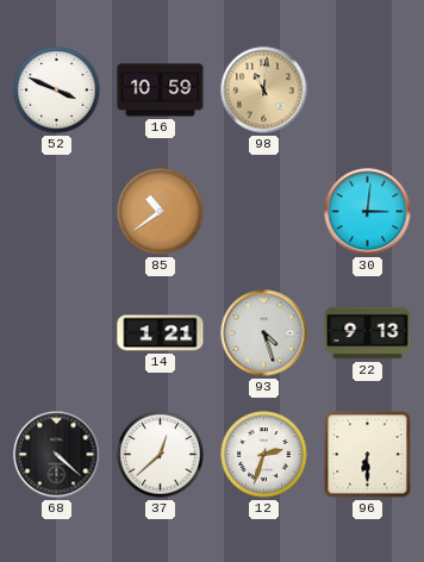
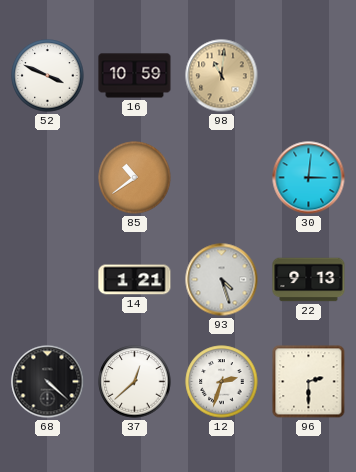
96: 6:30 -> 2:30
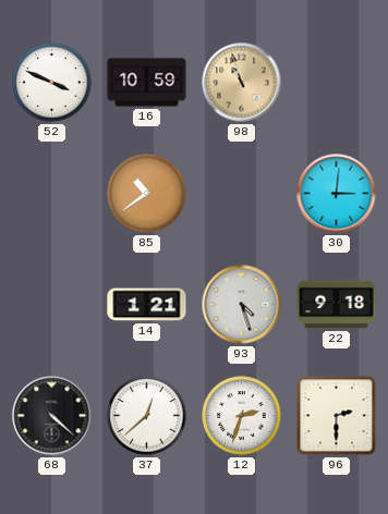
98: 11:01 -> 10:57
22: 9:13 -> 9:18
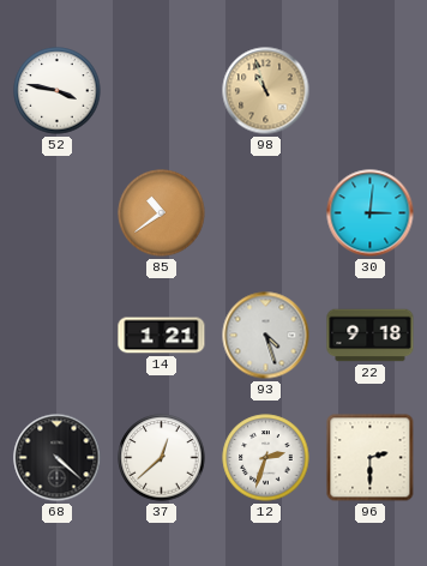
52: 3:49 -> 3:47
16: 10:59 -> none
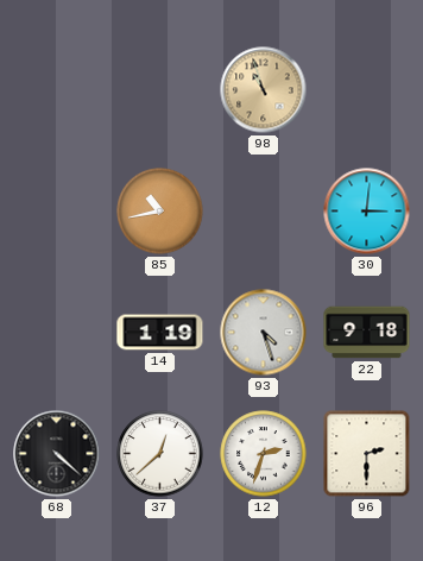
52: 3:47 -> none
85: 10:39 -> 10:43
14: 1:21 -> 1:19
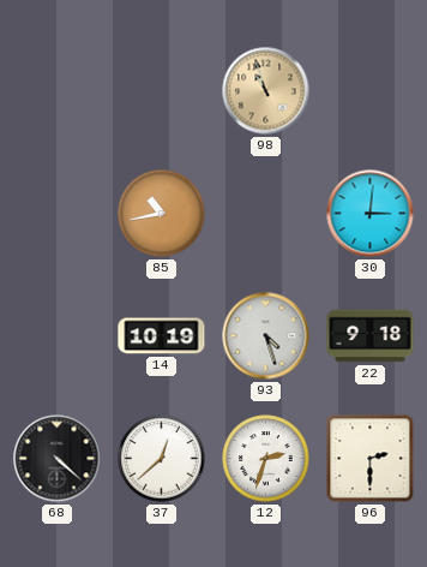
14: 1:19 -> 10:19
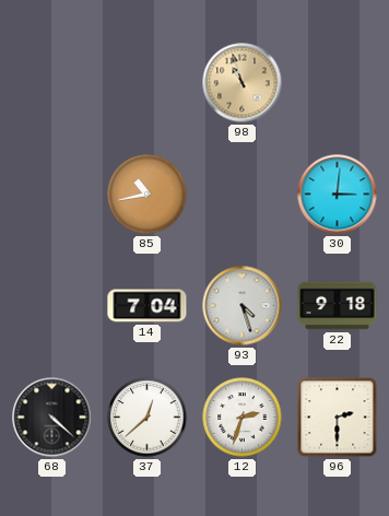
14: 10:19 -> 7:04
